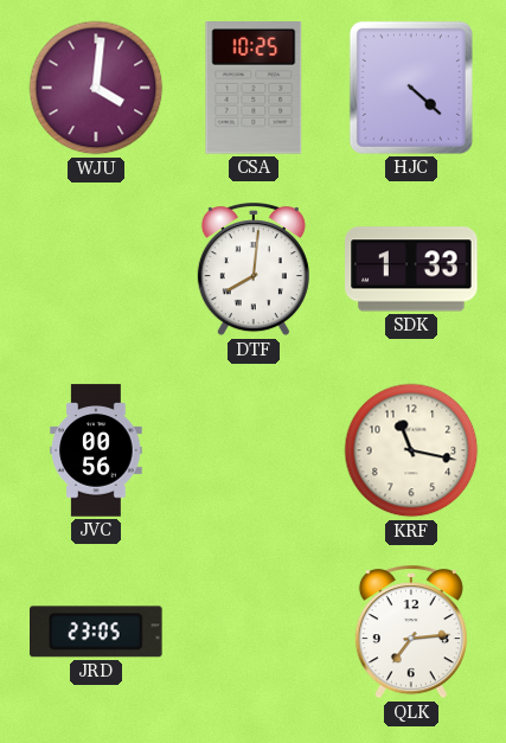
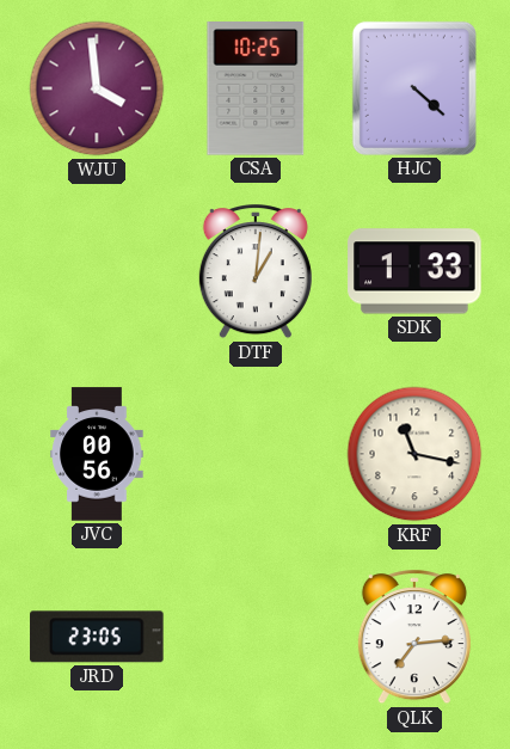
WJU: 4:01 -> 3:59
DTF: 8:01 -> 1:01
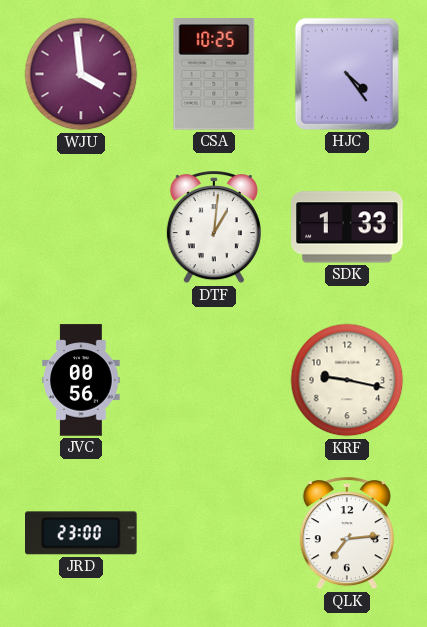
HJC: 4:22 -> 4:24
KRF: 11:17 -> 9:17
JRD: 23:05 -> 23:00
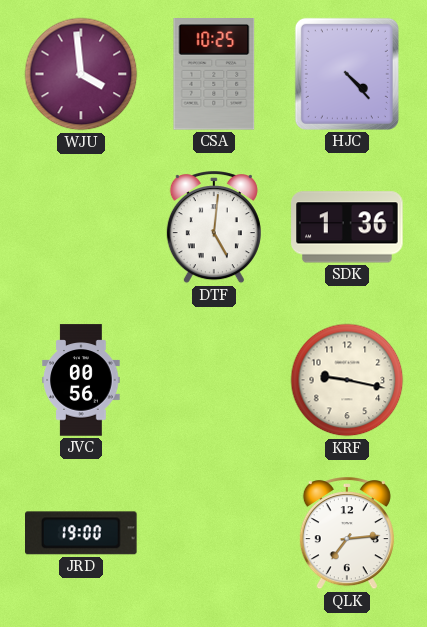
HJC: 4:24 -> 4:23
DTF: 1:01 -> 5:01
SDK: 1:33 -> 1:36
JRD: 23:00 -> 19:00
